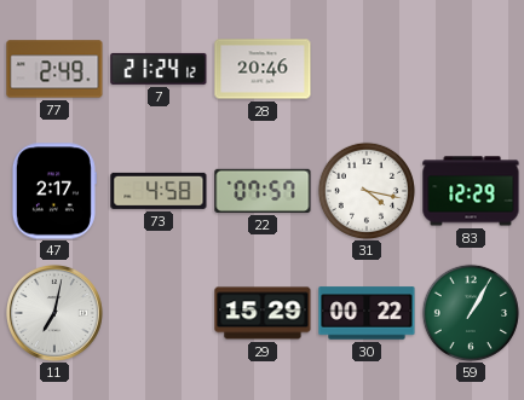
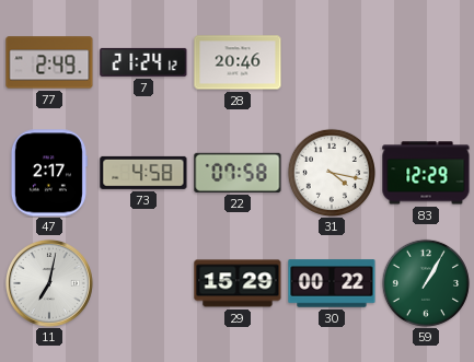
22: 07:57 -> 07:58
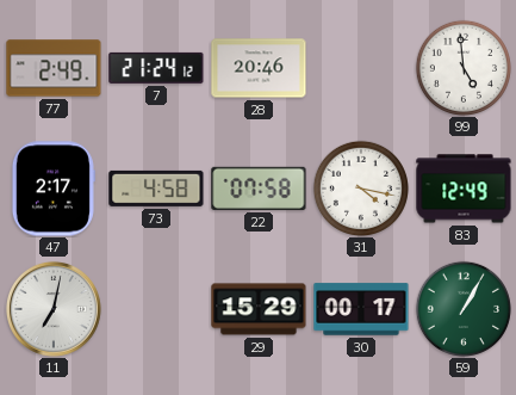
99: none -> 4:59
83: 12:29 -> 12:49
30: 00:22 -> 00:17
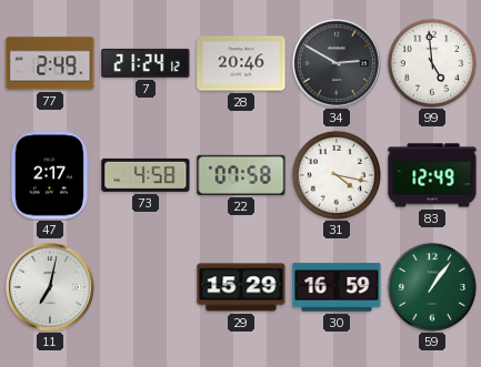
34: none -> 2:50
30: 00:17 -> 16:59
59: 1:05 -> 1:06
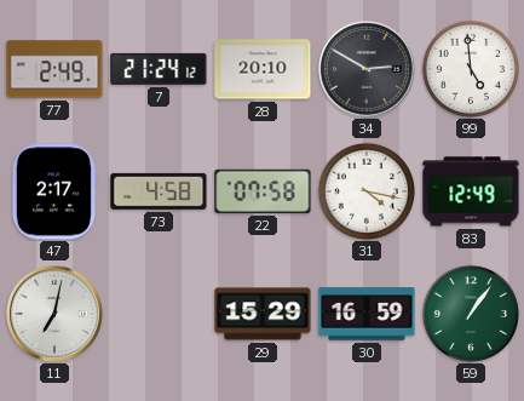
28: 20:46 -> 20:10
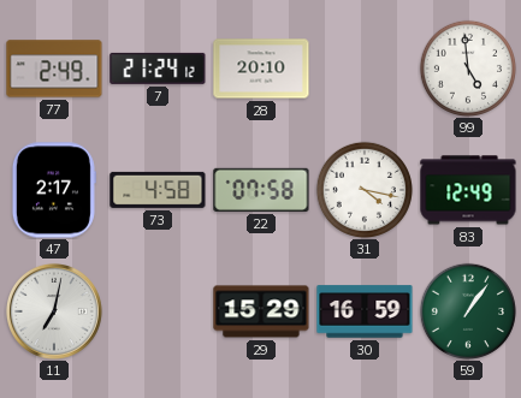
34: 2:50 -> none
